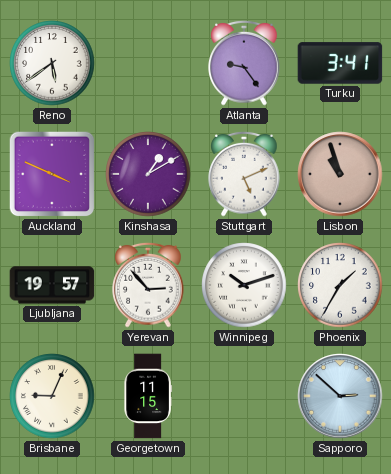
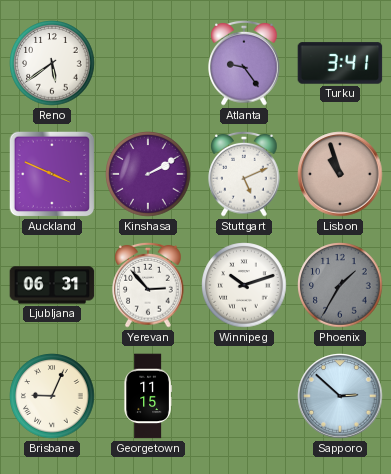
Kinshasa: 1:10 -> 2:10
Ljubljana: 19:57 -> 06:31
Phoenix dial: white -> grey
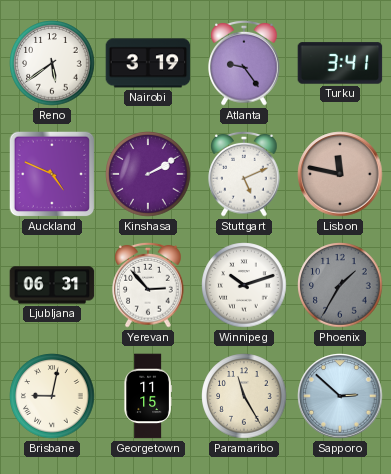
Nairobi: none -> 3:19
Auckland: 3:49 -> 4:49
Lisbon: 10:57 -> 11:47
Brisbane: 9:04 -> 9:02
Paramaribo: none -> 11:25
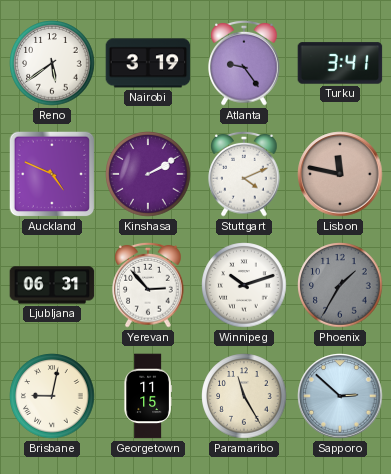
Stuttgart: 5:11 -> 4:11
